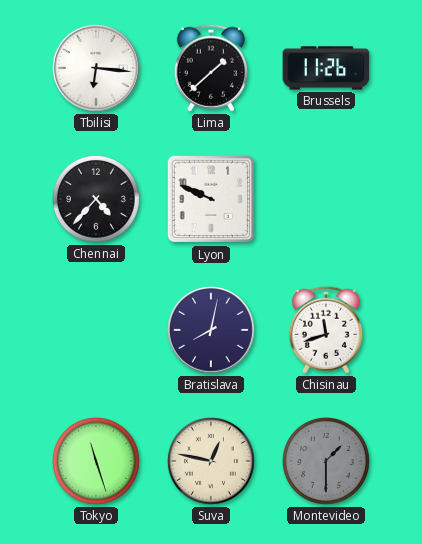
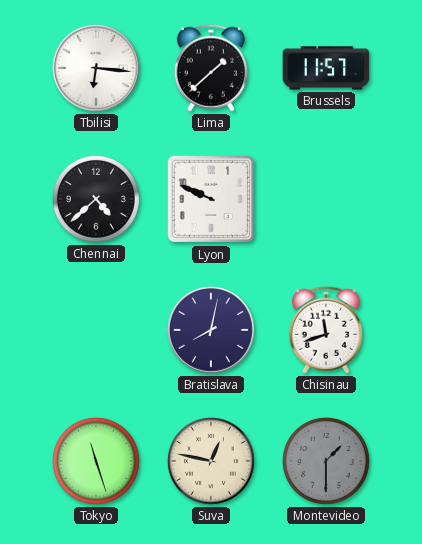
Brussels: 11:26 -> 11:57
Chennai: 4:37 -> 4:38
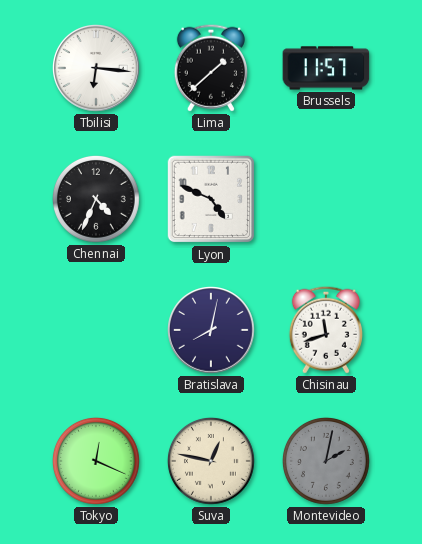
Chennai: 4:38 -> 4:34
Lyon: 9:49 -> 4:49
Tokyo: 11:27 -> 12:19
Montevideo: 1:30 -> 2:02
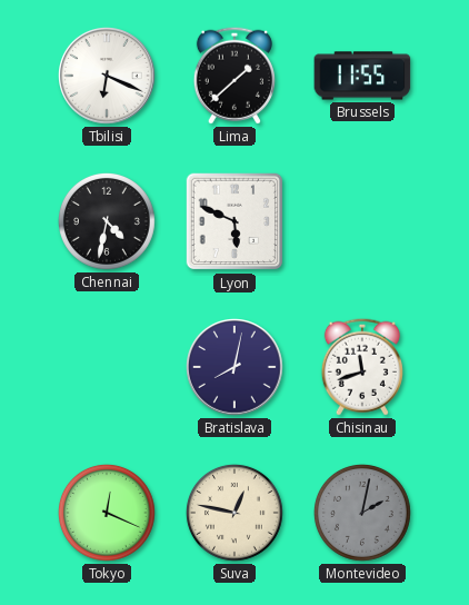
Tbilisi: 6:16 -> 6:19
Brussels: 11:57 -> 11:55
Chennai: 4:34 -> 4:32
Lyon: 4:49 -> 5:49
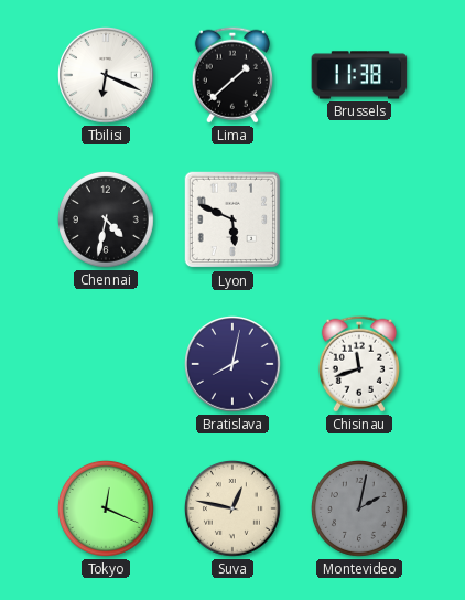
Brussels: 11:55 -> 11:38
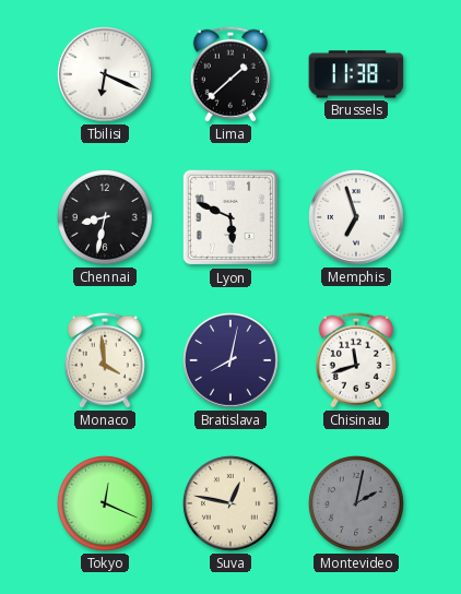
Chennai: 4:32 -> 8:32
Memphis: none -> 6:57
Monaco: none -> 3:59
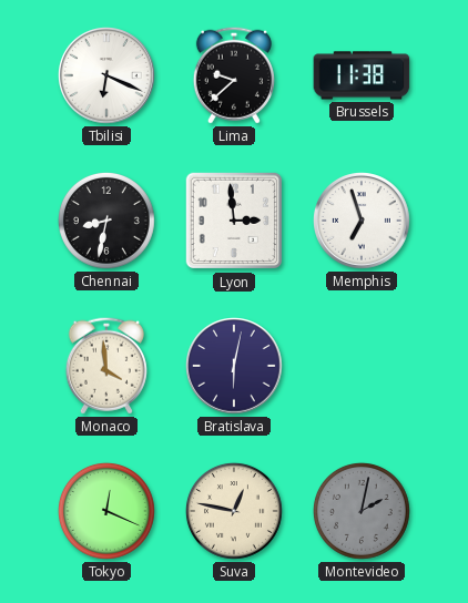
Lima: 1:38 -> 9:38
Lyon: 5:49 -> 2:59
Bratislava: 8:02 -> 6:02
Chisinau: 11:42 -> none
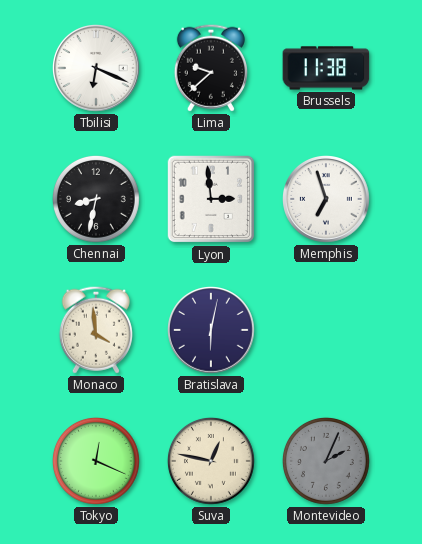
Montevideo: 2:02 -> 2:04
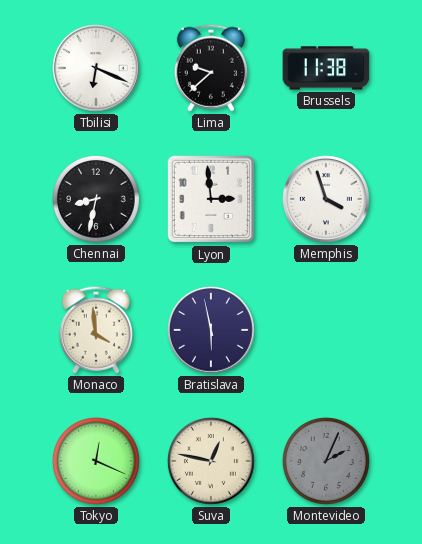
Memphis: 6:57 -> 3:57
Bratislava: 6:02 -> 5:58
